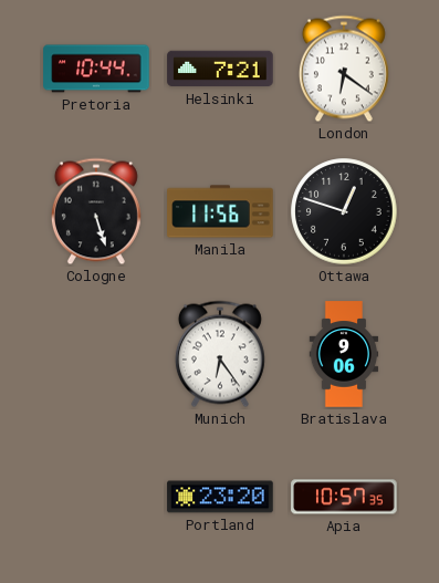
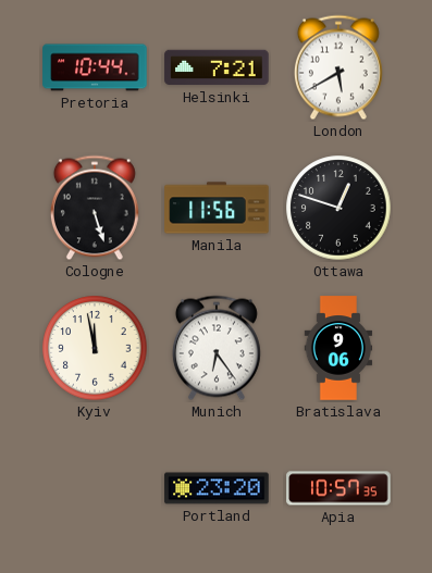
London: 6:21 -> 5:40
Kyiv: none -> 11:58
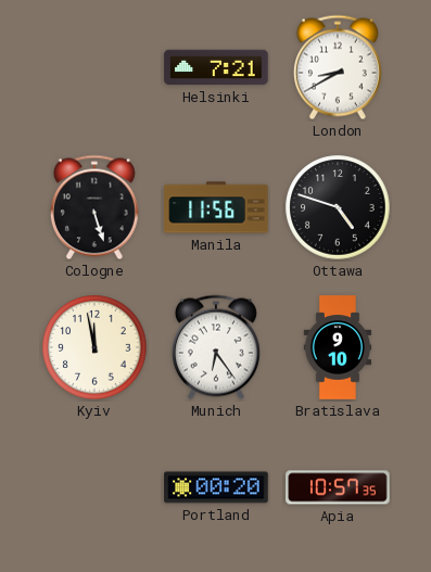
Pretoria: 10:44 -> none
London: 5:40 -> 8:40
Ottawa: 12:48 -> 4:48
Bratislava: 9:06 -> 9:10
Portland: 23:20 -> 00:20
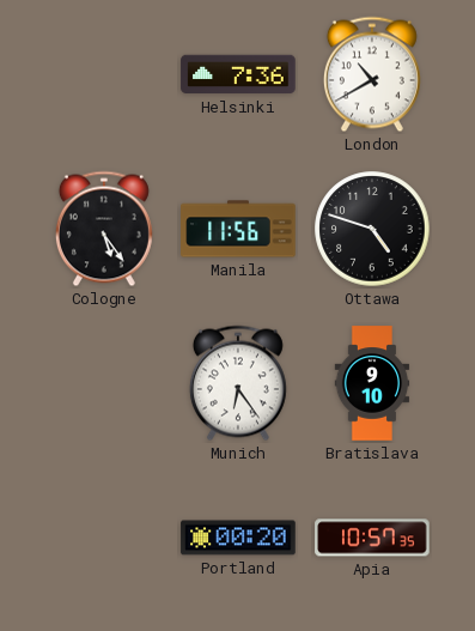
Helsinki: 7:21 -> 7:36
London: 8:40 -> 10:40
Cologne: 5:27 -> 5:24
Kyiv: 11:58 -> none
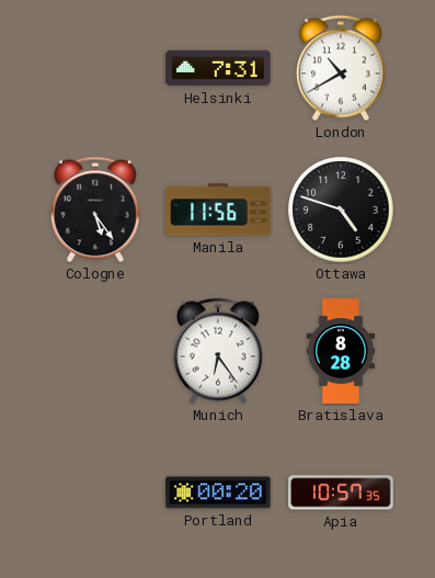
Helsinki: 7:36 -> 7:31
Bratislava: 9:10 -> 8:28
